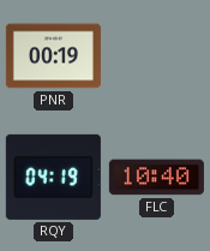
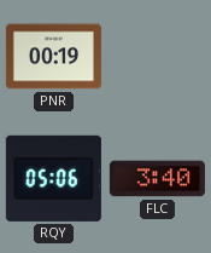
RQY: 04:19 -> 05:06
FLC: 10:40 -> 3:40
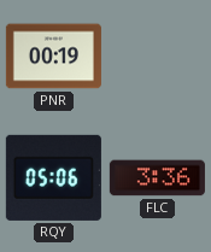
FLC: 3:40 -> 3:36
